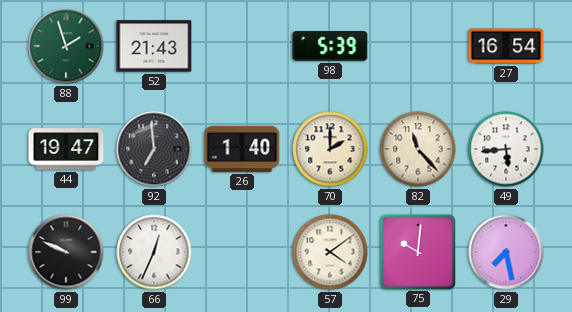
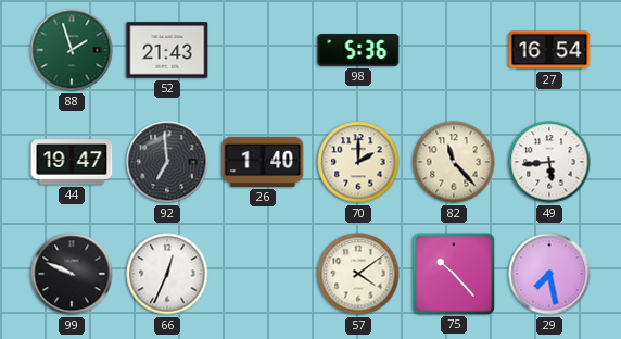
98: 5:39 -> 5:36
75: 10:01 -> 10:23
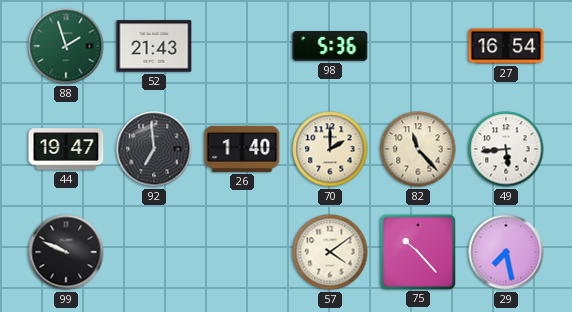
66: 12:34 -> none
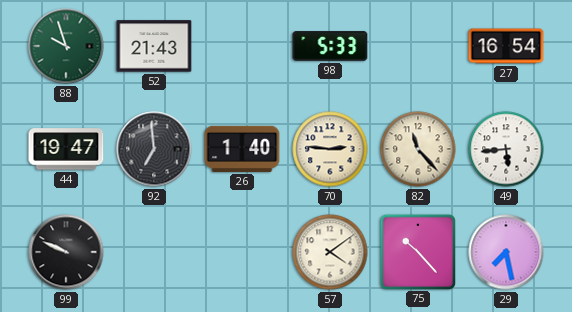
88: 1:57 -> 9:57
98: 5:36 -> 5:33
70: 2:00 -> 2:46
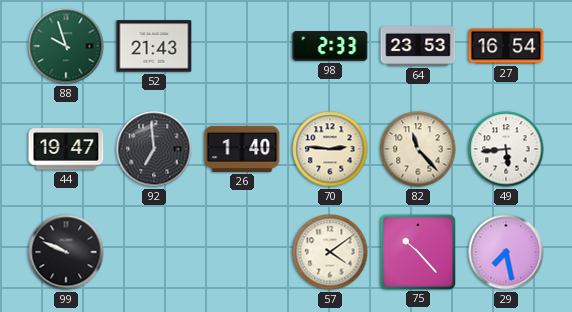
98: 5:33 -> 2:33
64: none -> 23:53
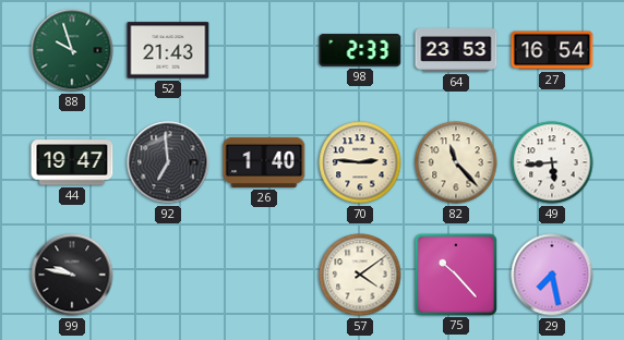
99: 9:49 -> 9:47
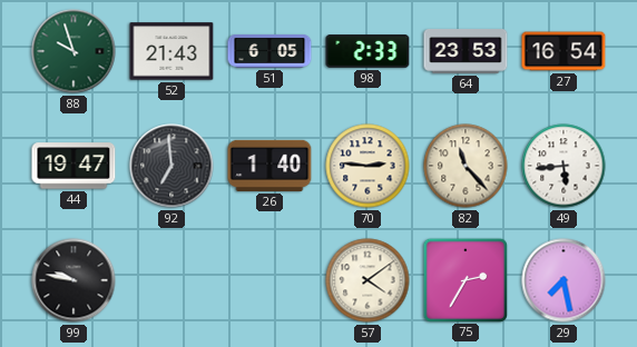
51: none -> 6:05
75: 10:23 -> 2:35
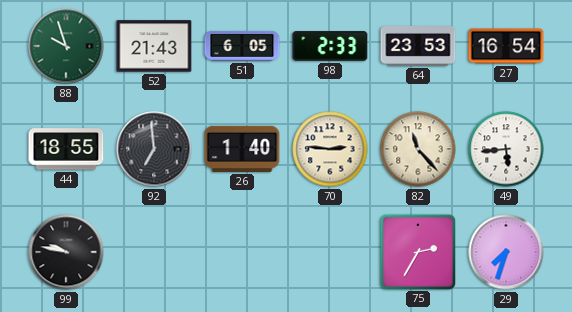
44: 19:47 -> 18:55
57: 4:09 -> none
29: 7:28 -> 7:33
